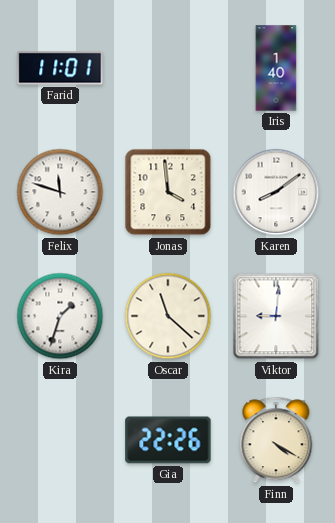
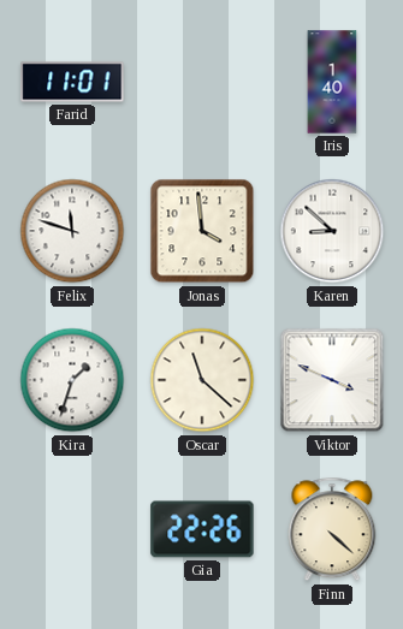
Karen: 8:09 -> 8:52
Viktor: 9:01 -> 3:49
Finn: 4:20 -> 4:22
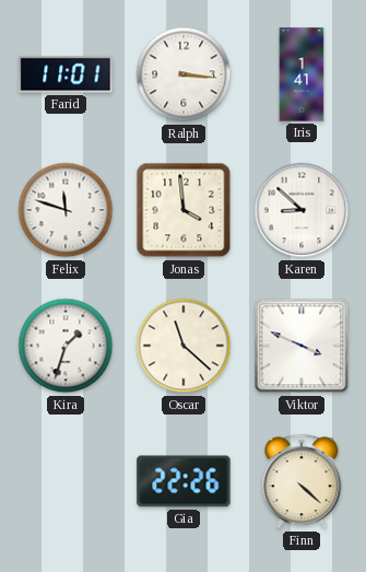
Ralph: none -> 3:16
Iris: 1:40 -> 1:41
